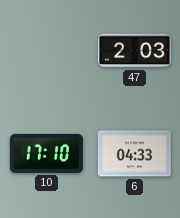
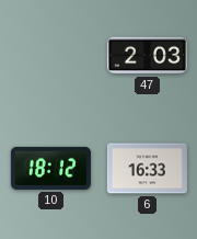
10: 17:10 -> 18:12
6: 04:33 -> 16:33
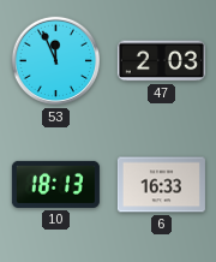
53: none -> 11:56
10: 18:12 -> 18:13
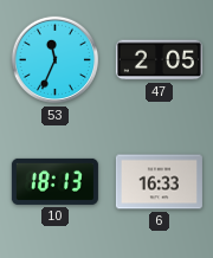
53: 11:56 -> 11:34
47: 2:03 -> 2:05
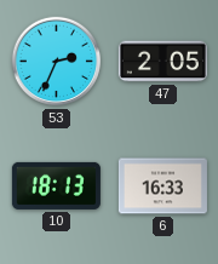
53: 11:34 -> 2:34
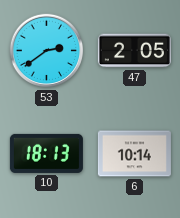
53: 2:34 -> 2:39
6: 16:33 -> 10:14
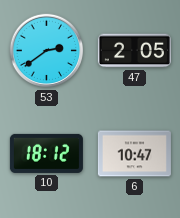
10: 18:13 -> 18:12
6: 10:14 -> 10:47
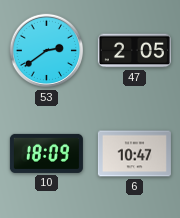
10: 18:12 -> 18:09
